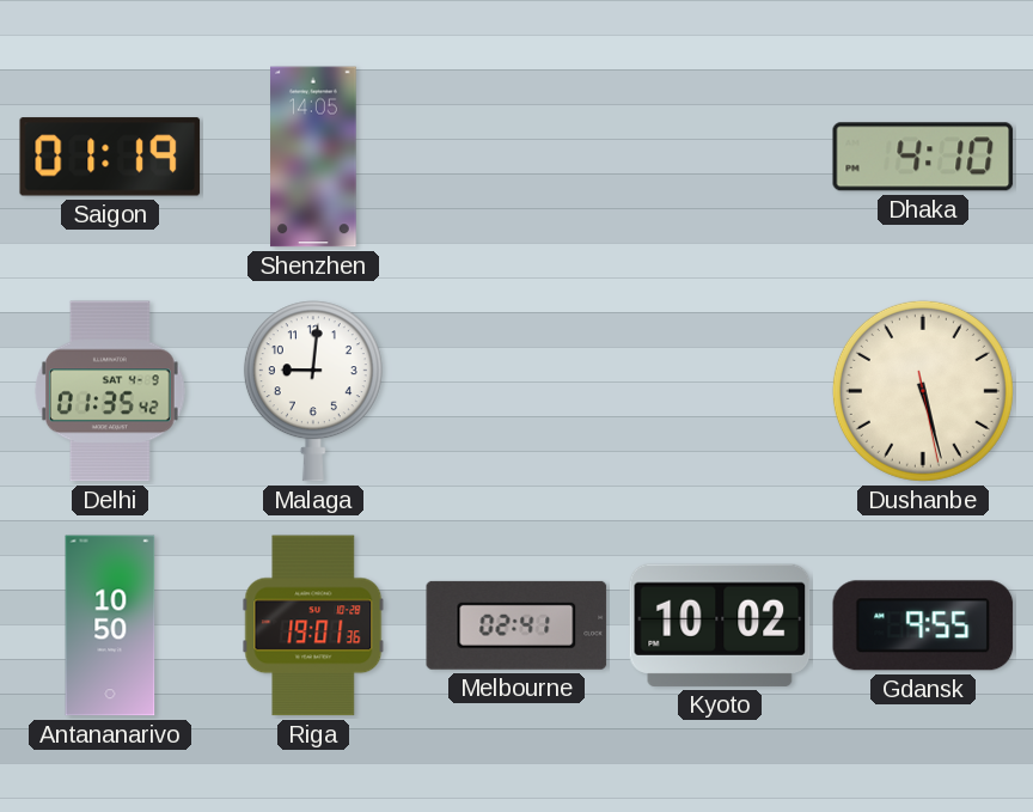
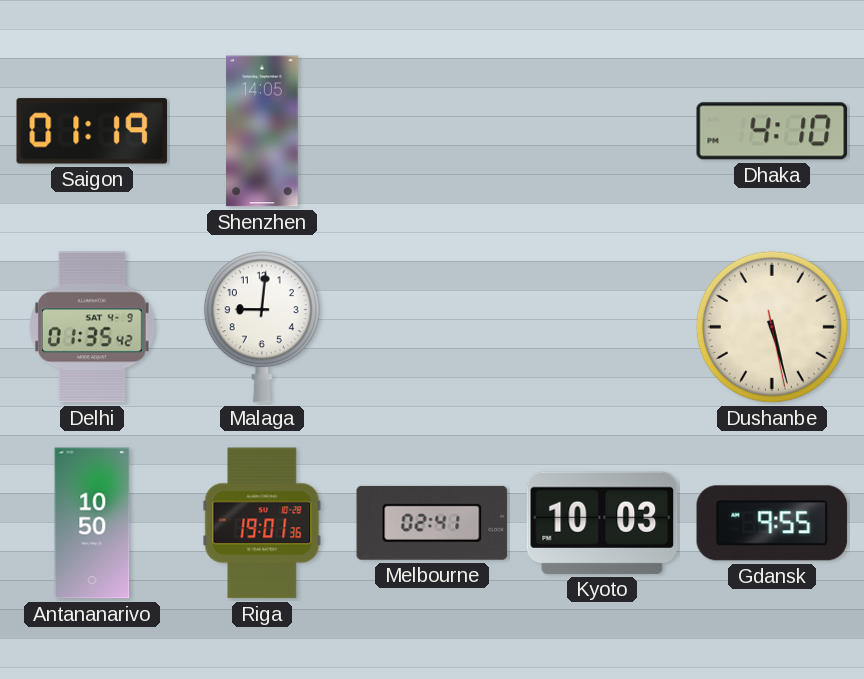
Kyoto: 10:02 -> 10:03
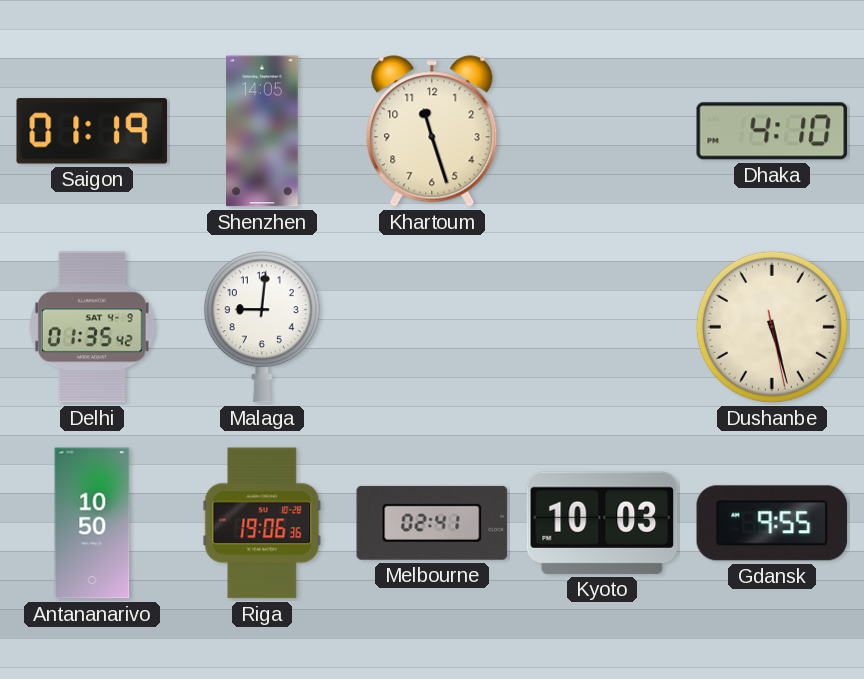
Khartoum: none -> 11:27
Riga: 19:01 -> 19:06
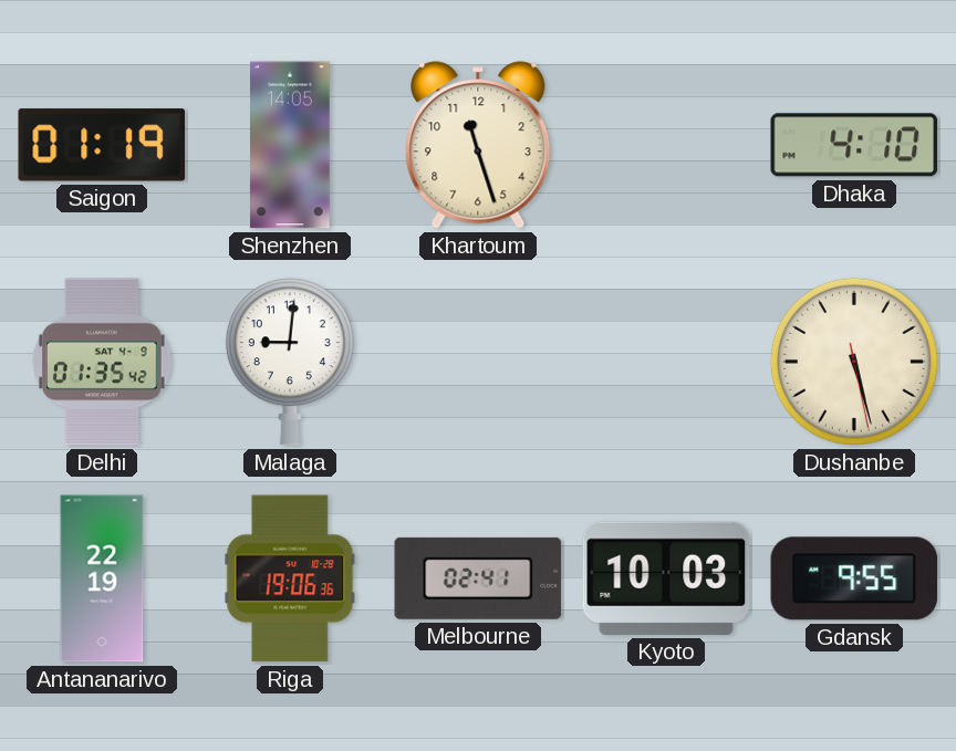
Antananarivo: 10:50 -> 22:19
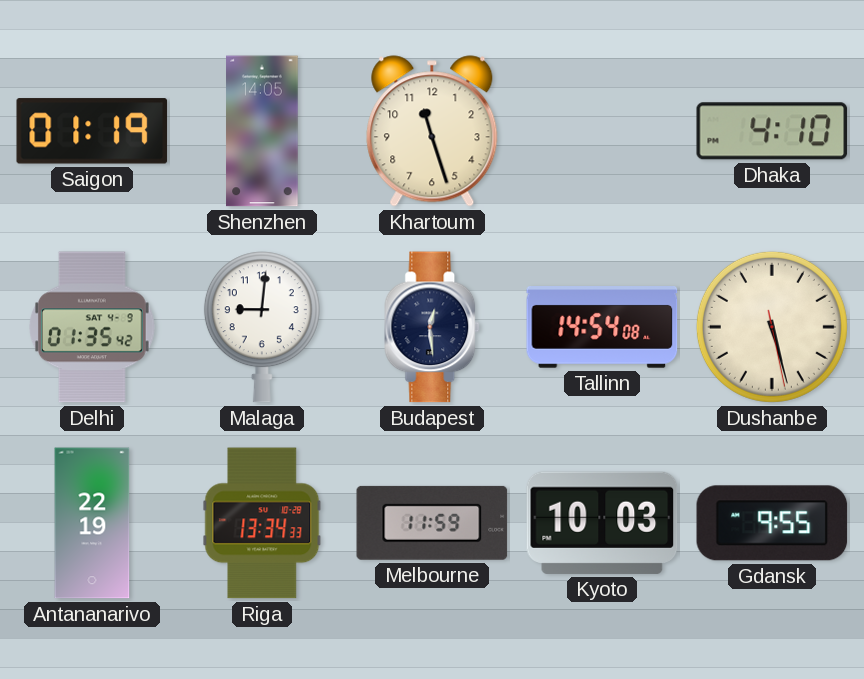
Budapest: none -> 12:29
Tallinn: none -> 14:54
Riga: 19:06 -> 13:34
Melbourne: 02:41 -> 11:59
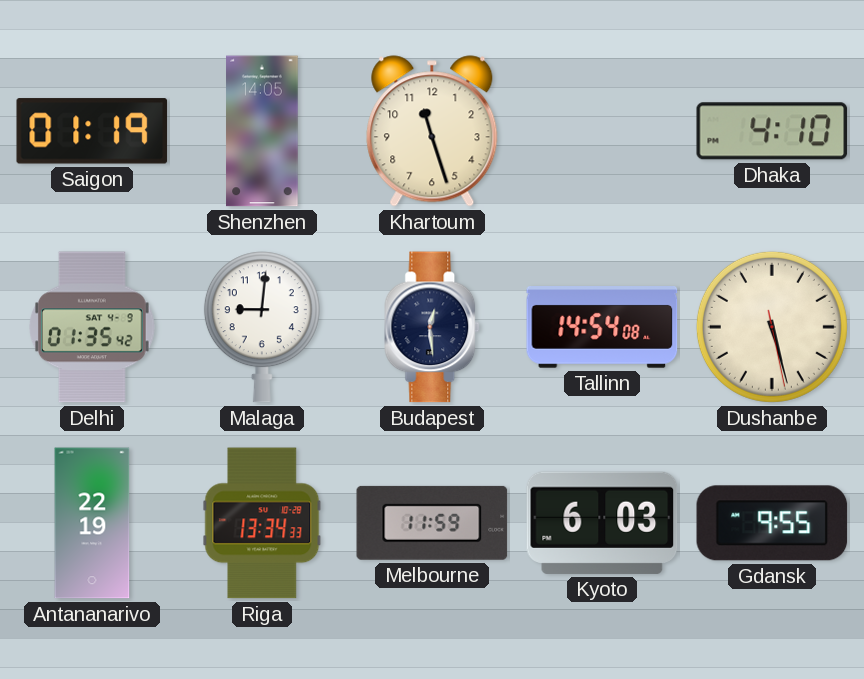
Kyoto: 10:03 -> 6:03
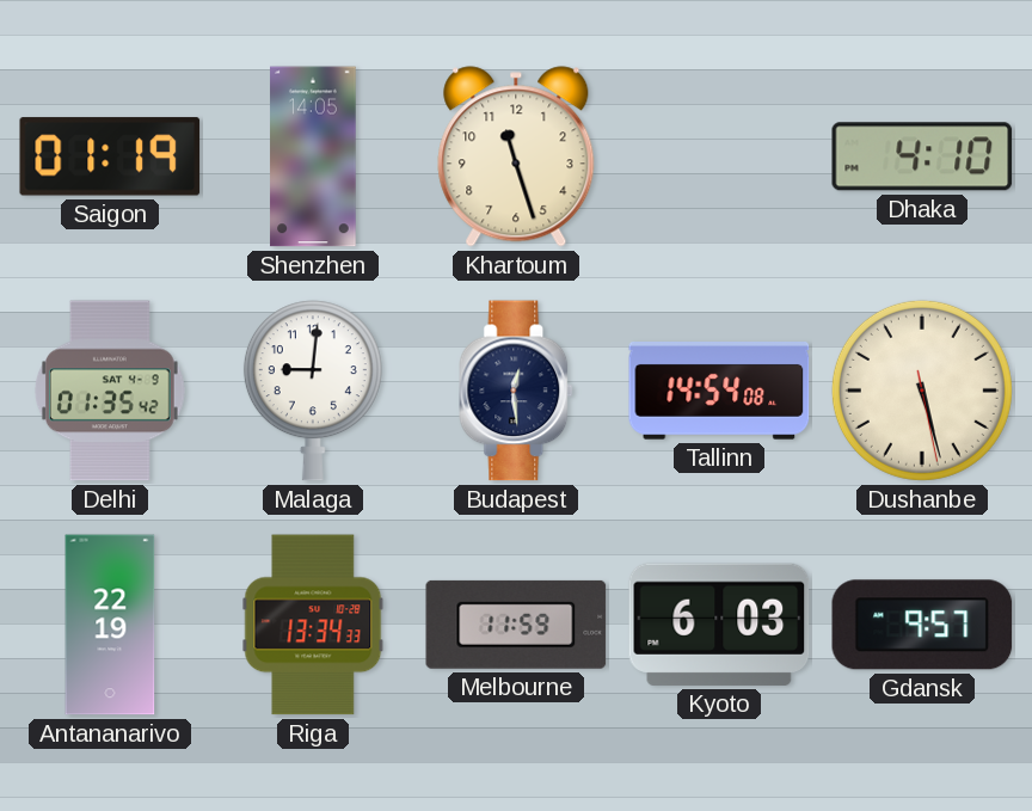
Gdansk: 9:55 -> 9:57
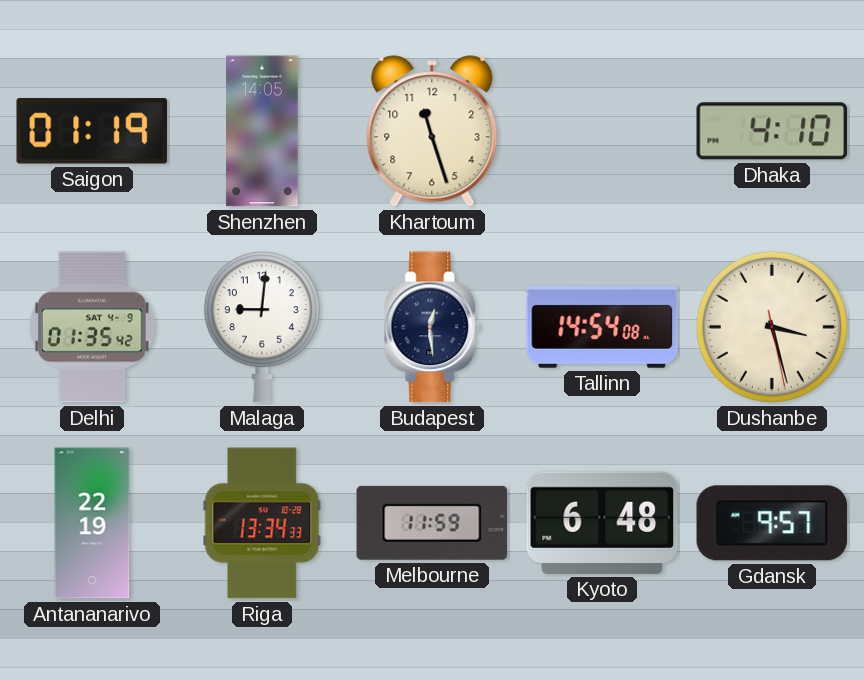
Dushanbe: 5:27 -> 3:27
Kyoto: 6:03 -> 6:48
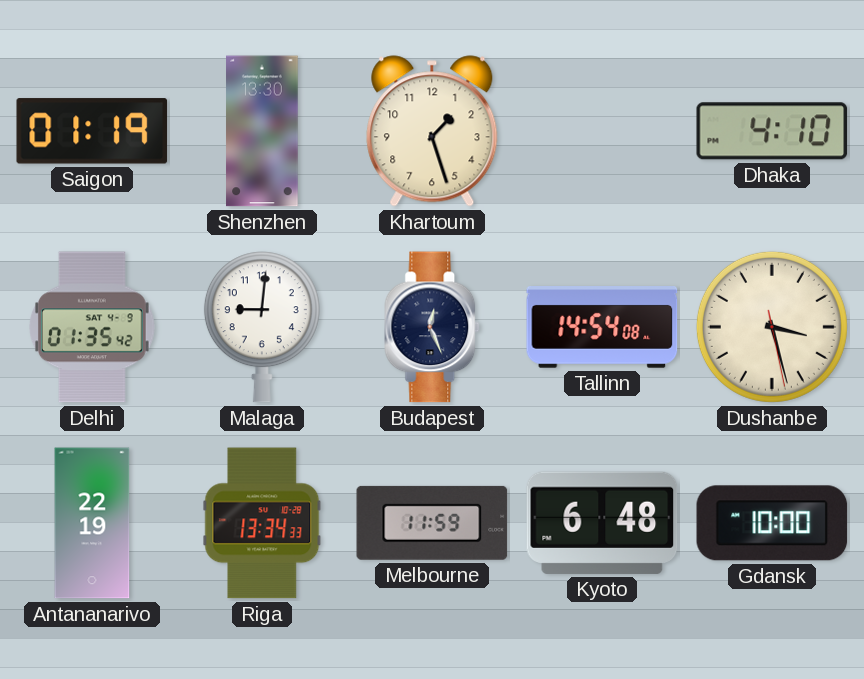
Shenzhen: 14:05 -> 13:30
Khartoum: 11:27 -> 1:27
Budapest: 12:29 -> 12:26
Gdansk: 9:57 -> 10:00
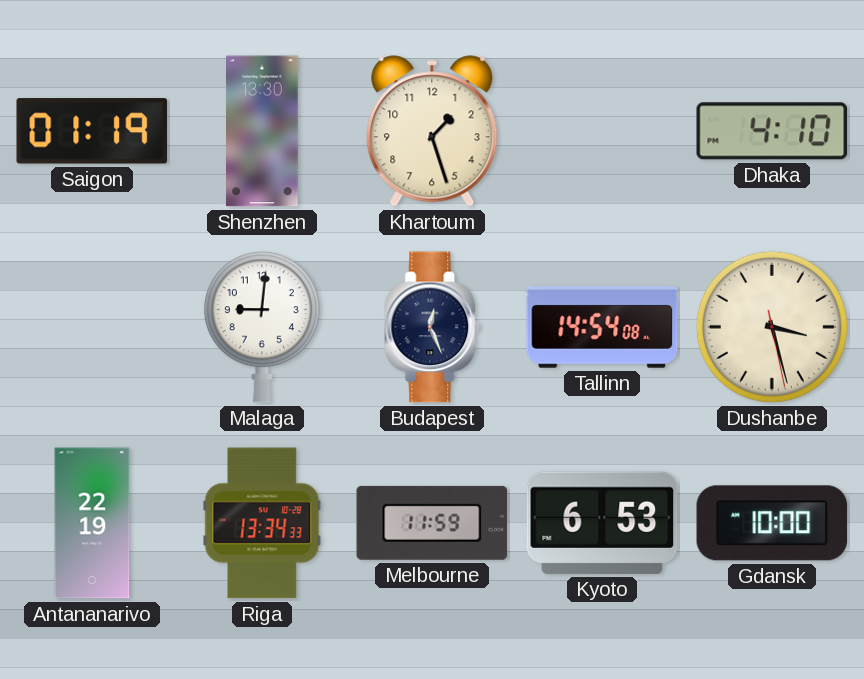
Delhi: 01:35 -> none
Kyoto: 6:48 -> 6:53
